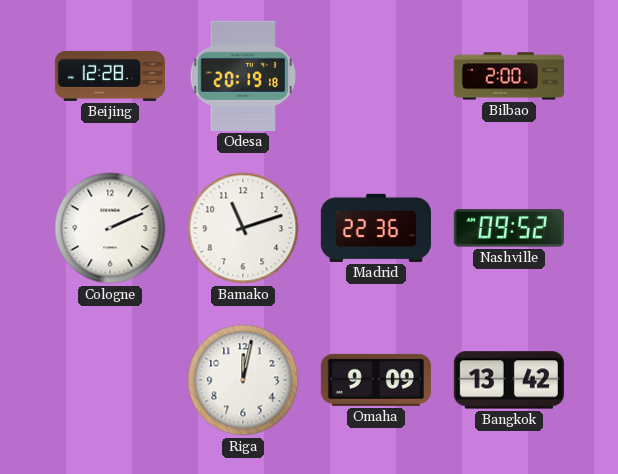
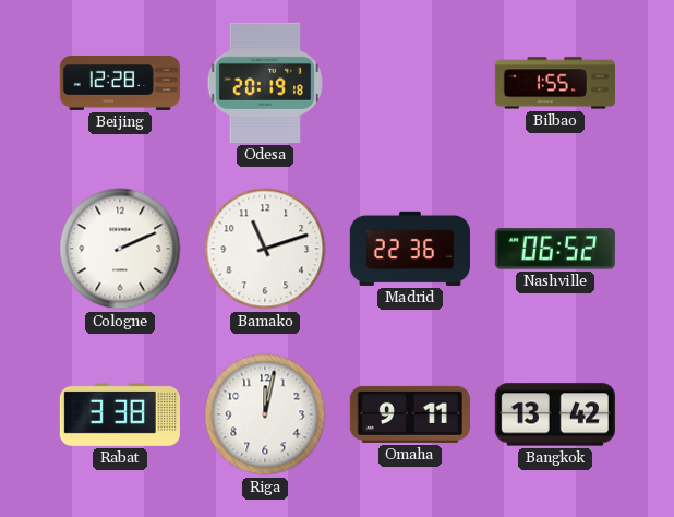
Bilbao: 2:00 -> 1:55
Nashville: 09:52 -> 06:52
Rabat: none -> 3:38
Omaha: 9:09 -> 9:11
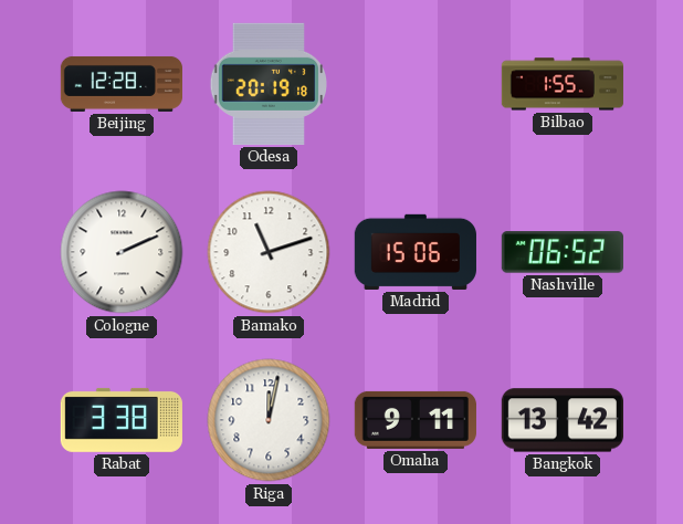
Madrid: 22:36 -> 15:06
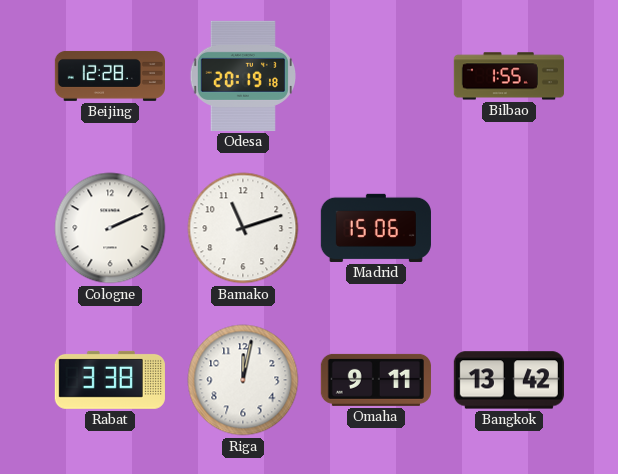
Nashville: 06:52 -> none
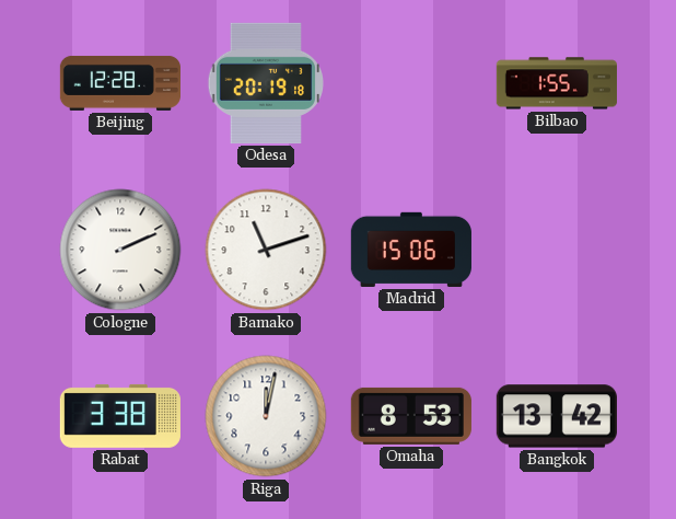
Omaha: 9:11 -> 8:53
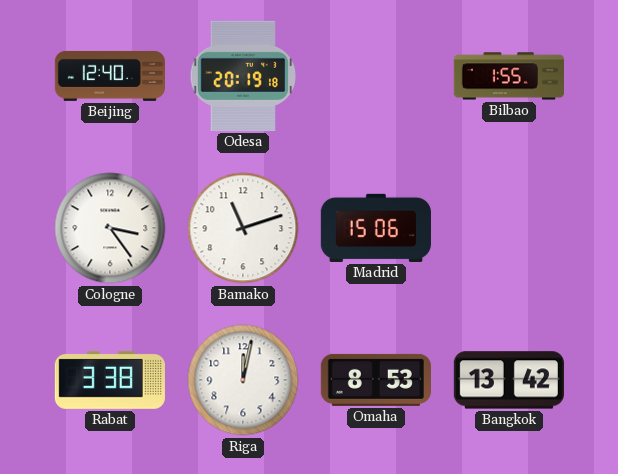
Beijing: 12:28 -> 12:40
Cologne: 2:11 -> 3:24
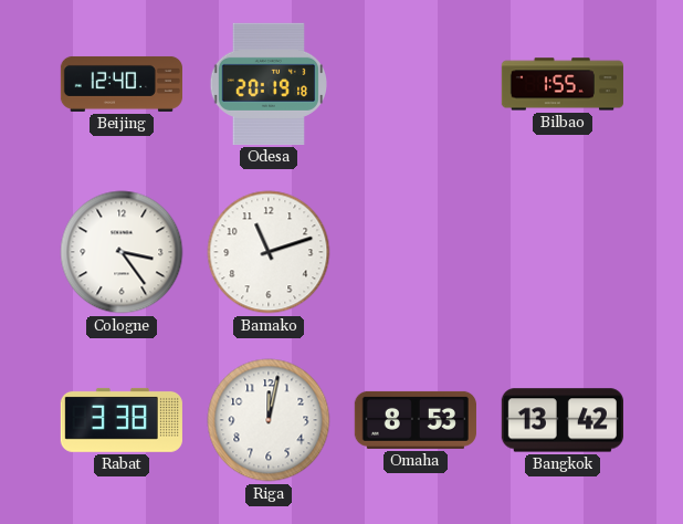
Madrid: 15:06 -> none
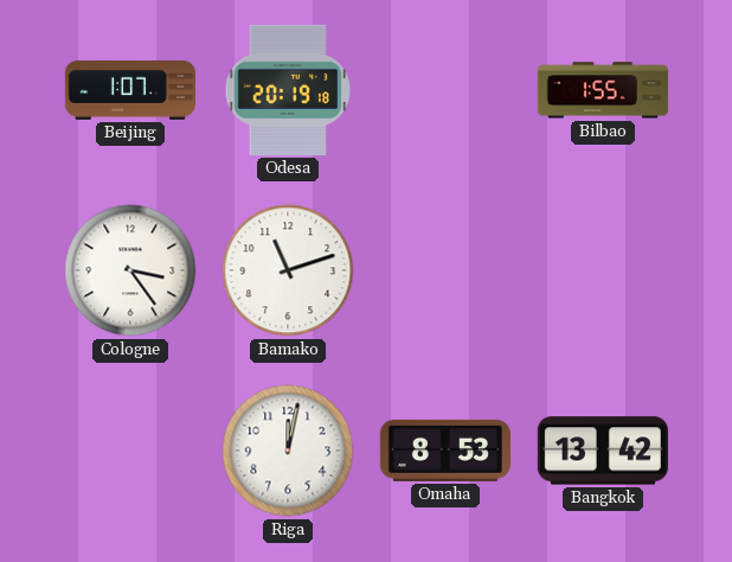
Beijing: 12:40 -> 1:07
Rabat: 3:38 -> none
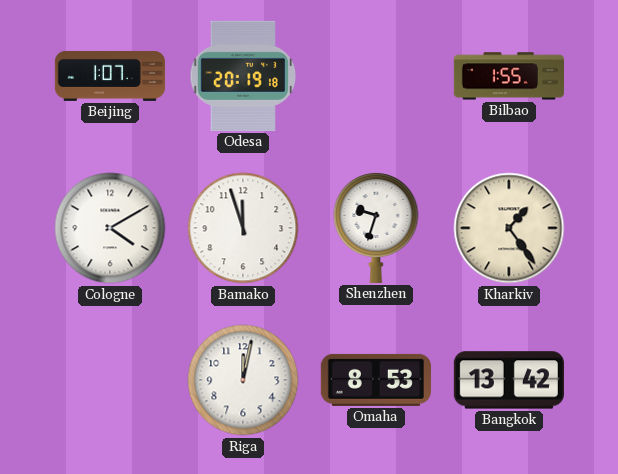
Cologne: 3:24 -> 4:10
Bamako: 11:12 -> 11:57
Shenzhen: none -> 9:33
Kharkiv: none -> 1:24
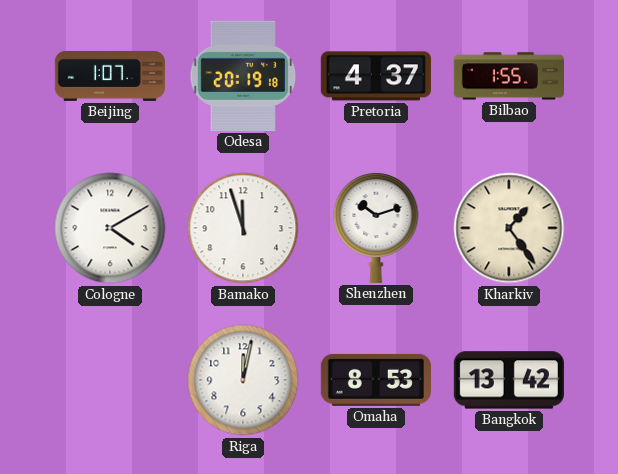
Pretoria: none -> 4:37
Shenzhen: 9:33 -> 10:12
